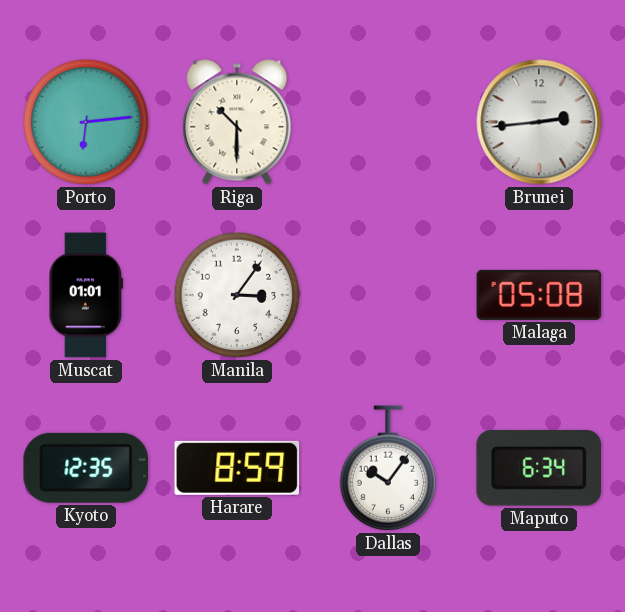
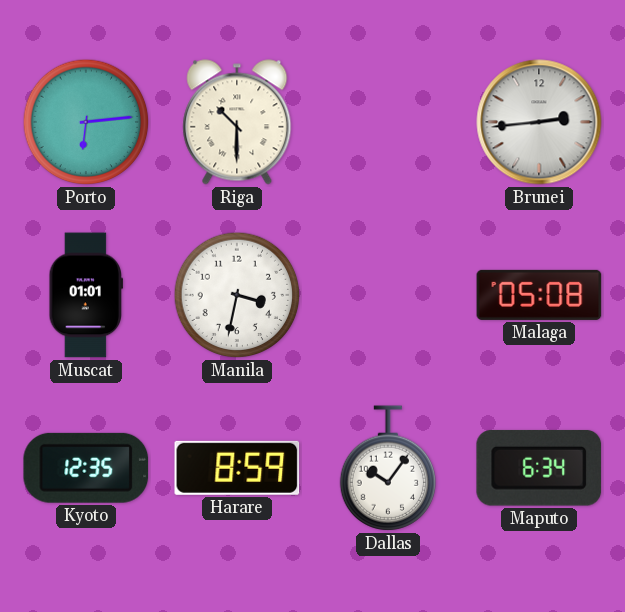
Manila: 3:06 -> 3:32
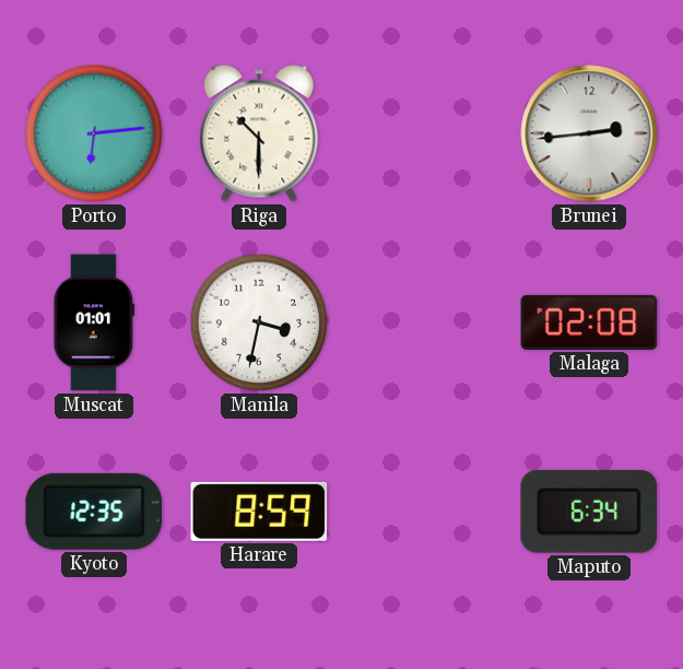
Malaga: 05:08 -> 02:08
Dallas: 10:06 -> none
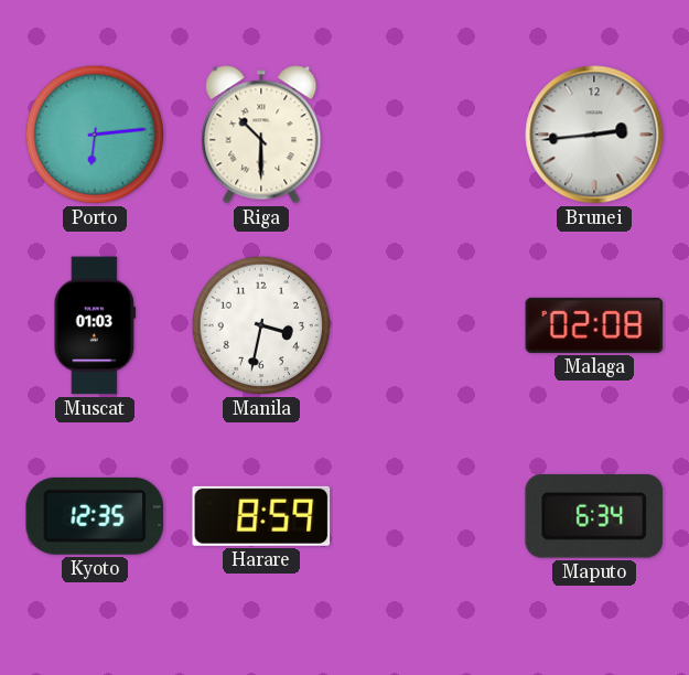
Muscat: 01:01 -> 01:03
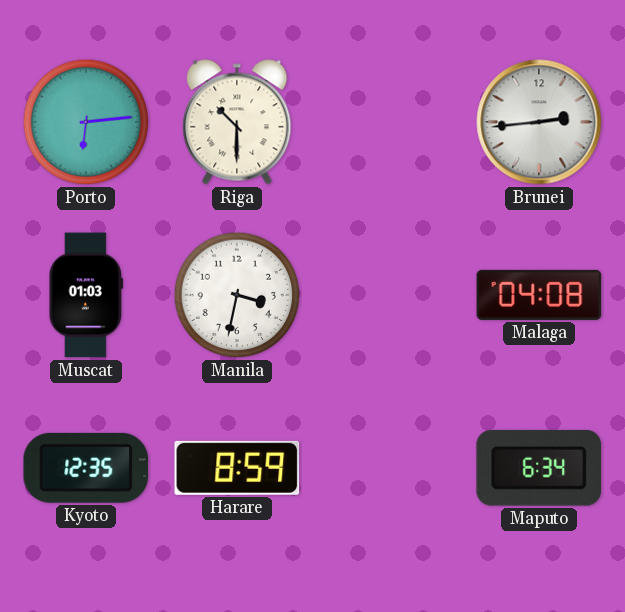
Malaga: 02:08 -> 04:08
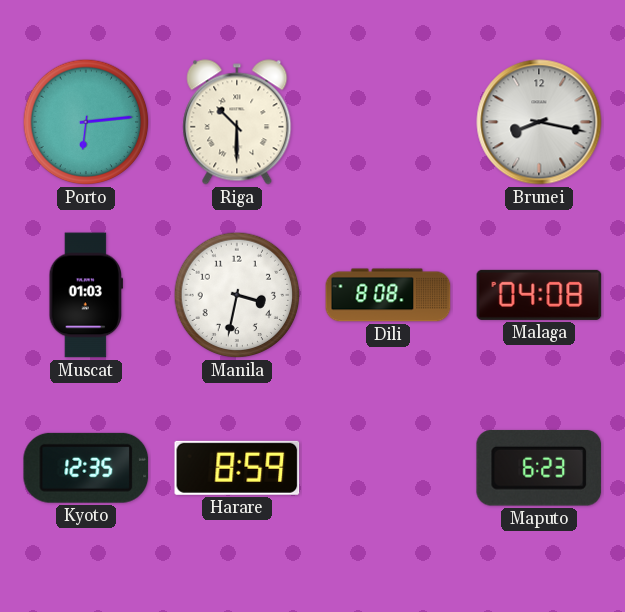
Brunei: 2:44 -> 8:17
Dili: none -> 8:08
Maputo: 6:34 -> 6:23
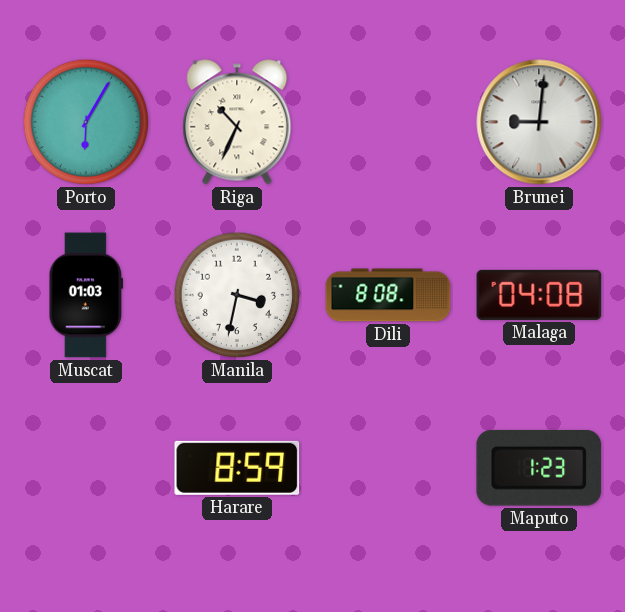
Porto: 6:14 -> 6:05
Riga: 10:30 -> 10:34
Brunei: 8:17 -> 9:01
Kyoto: 12:35 -> none
Maputo: 6:23 -> 1:23
